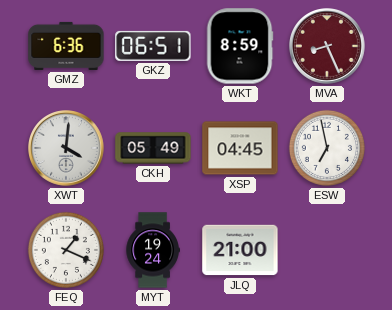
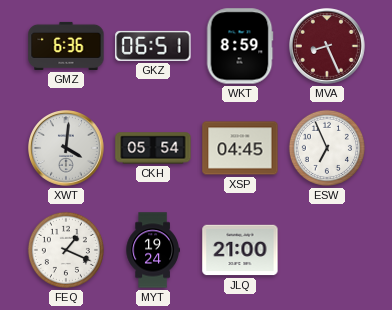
CKH: 05:49 -> 05:54
ESW: 6:58 -> 6:56
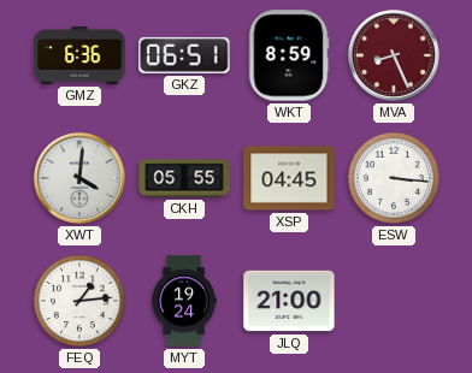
CKH: 05:54 -> 05:55
ESW: 6:56 -> 3:16
FEQ: 1:19 -> 1:14
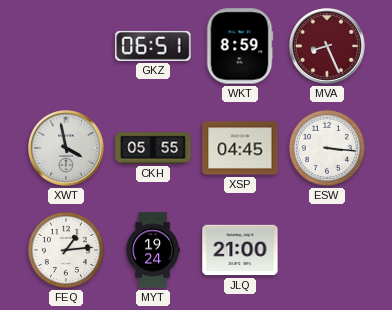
GMZ: 6:36 -> none
XWT: 4:01 -> 3:58
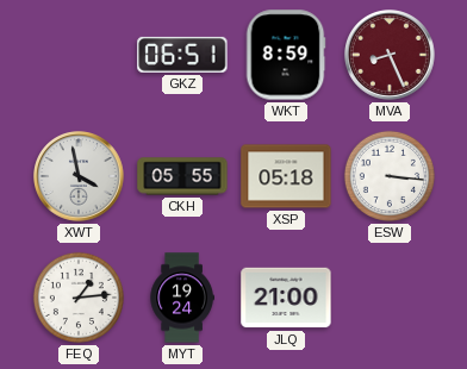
XSP: 04:45 -> 05:18
